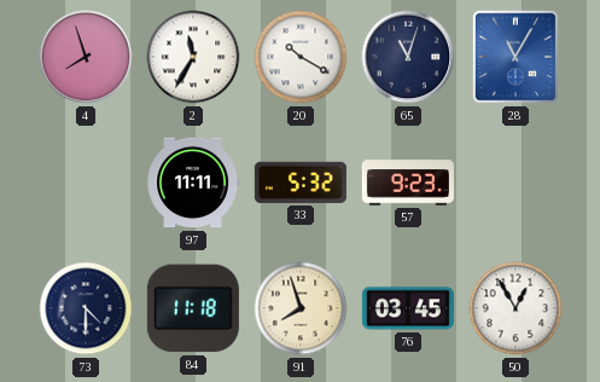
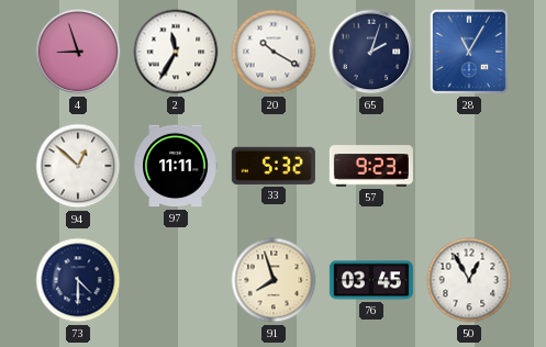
4: 7:57 -> 8:57
65: 11:03 -> 2:03
94: none -> 12:52
84: 11:18 -> none
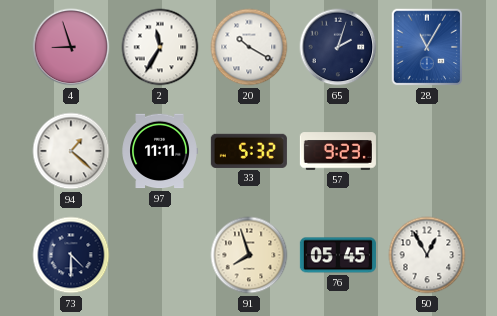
94: 12:52 -> 1:22
76: 03:45 -> 05:45
